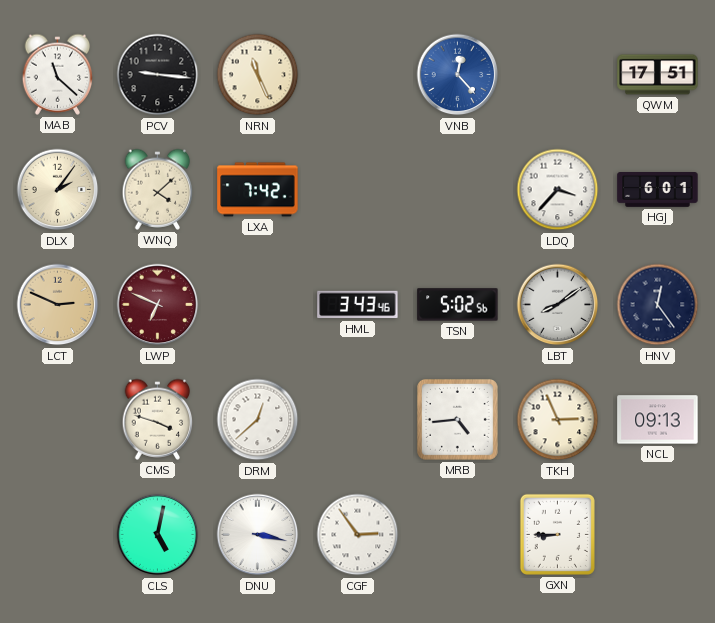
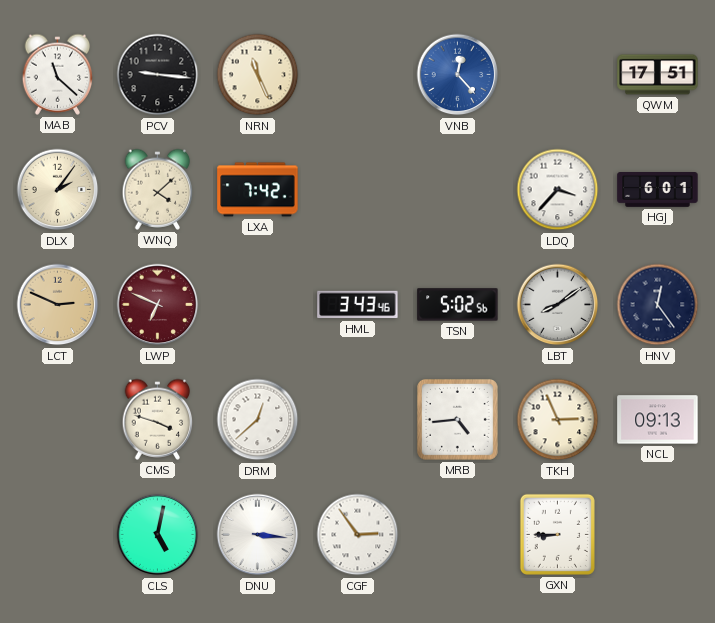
DNU: 3:17 -> 3:16
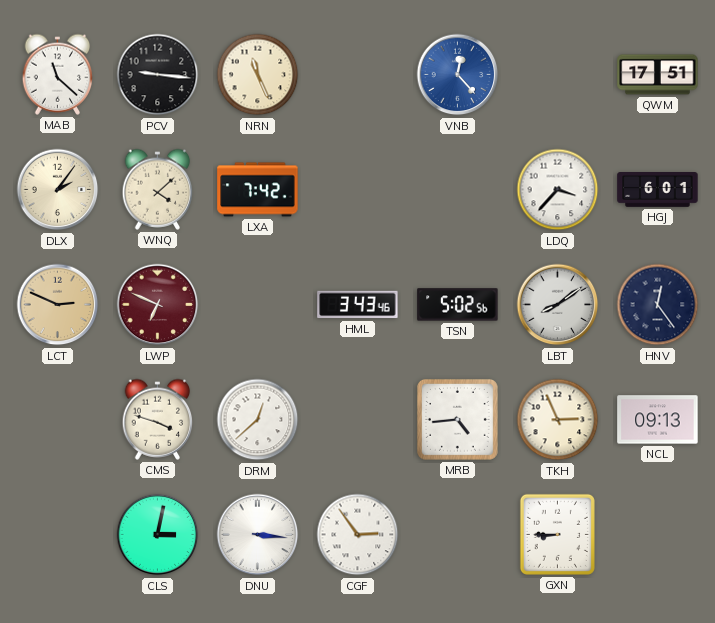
CLS: 5:02 -> 3:02
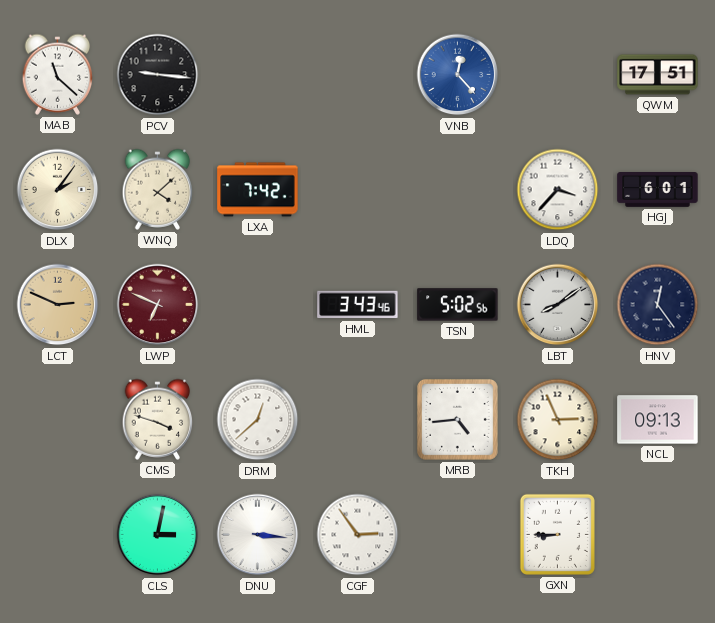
NRN: 11:26 -> none
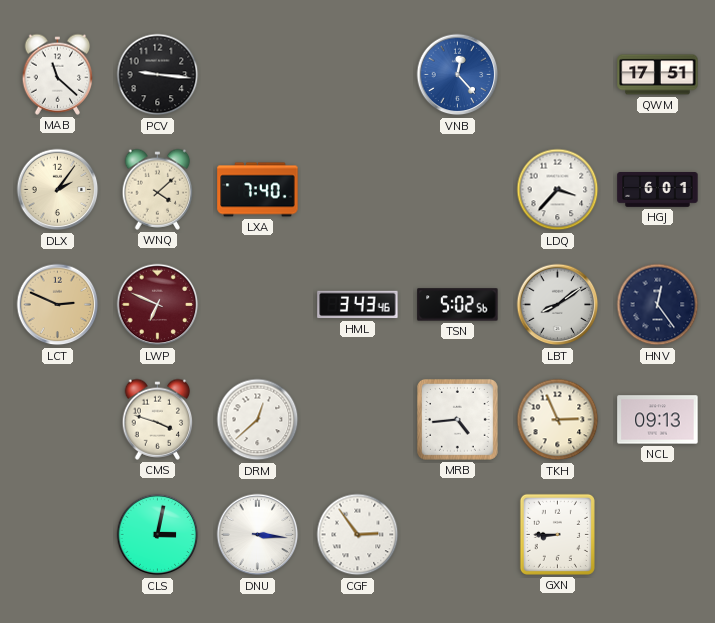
LXA: 7:42 -> 7:40
